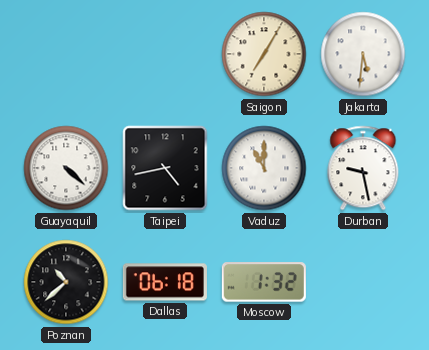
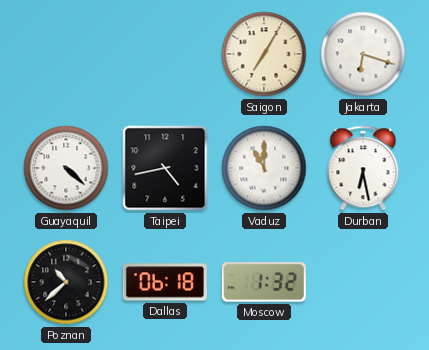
Jakarta: 5:31 -> 6:18
Durban: 9:28 -> 6:28
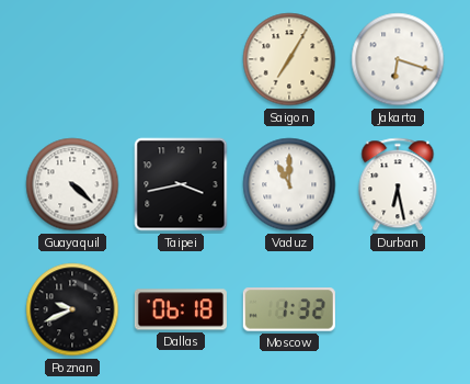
Taipei: 4:43 -> 3:43
Poznan: 10:38 -> 9:41
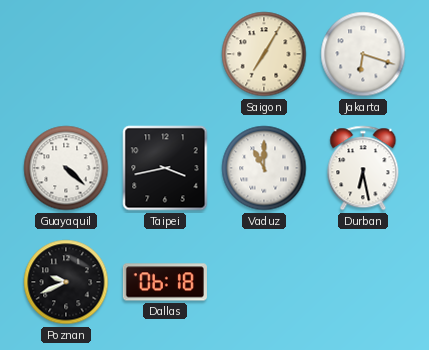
Moscow: 1:32 -> none
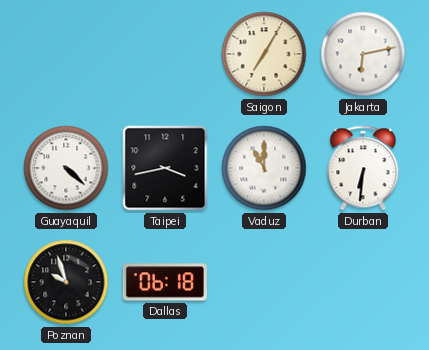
Jakarta: 6:18 -> 6:13
Durban: 6:28 -> 6:31
Poznan: 9:41 -> 9:57
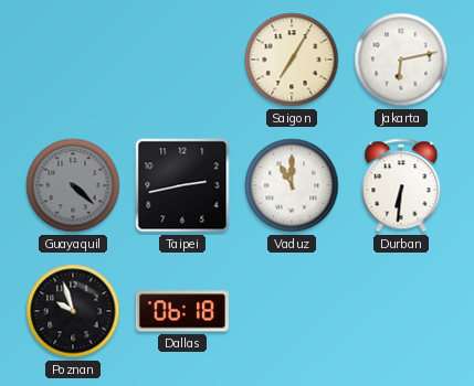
Guayaquil dial: white -> grey
Taipei: 3:43 -> 2:43
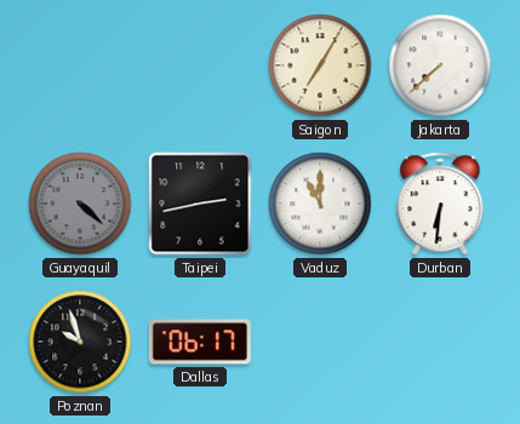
Jakarta: 6:13 -> 7:38
Dallas: 06:18 -> 06:17
